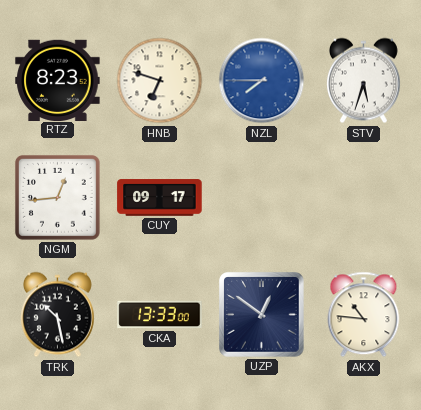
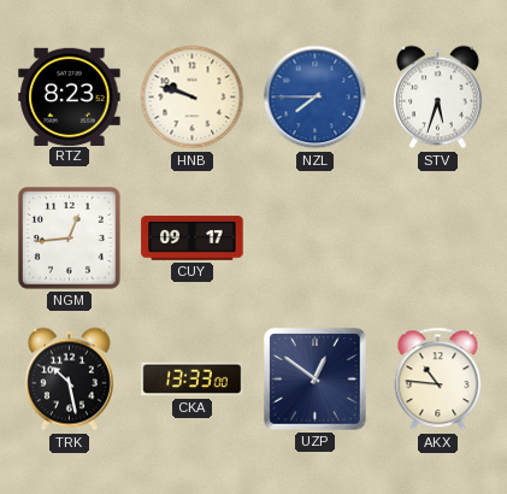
HNB: 6:48 -> 9:48
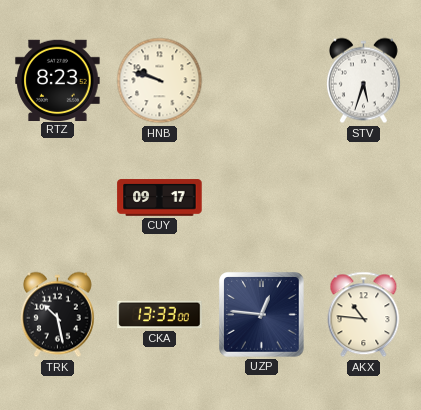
NZL: 7:45 -> none
NGM: 12:44 -> none
UZP: 12:51 -> 12:46
